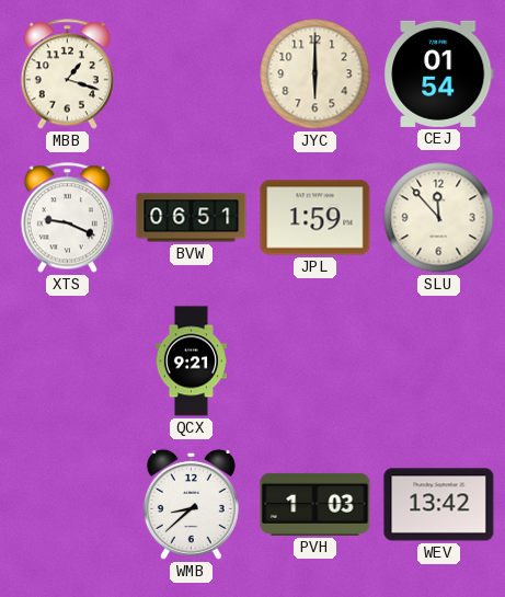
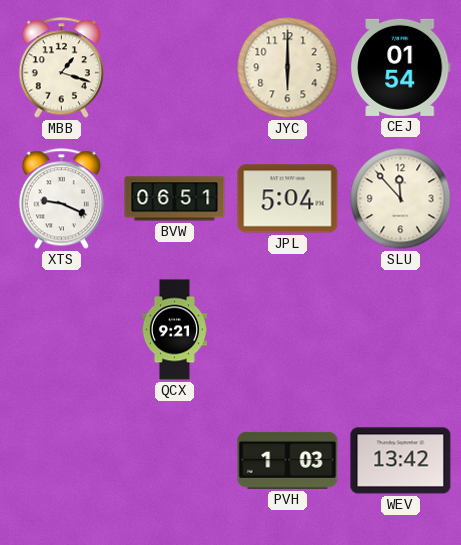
JPL: 1:59 -> 5:04
WMB: 8:38 -> none
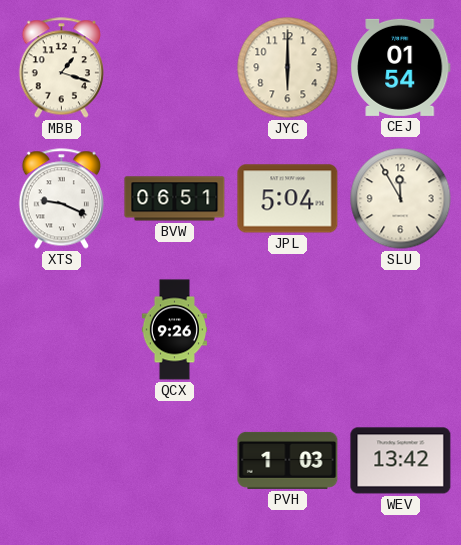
SLU: 11:53 -> 11:55
QCX: 9:21 -> 9:26
